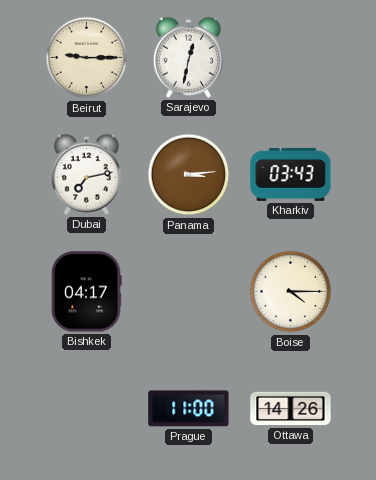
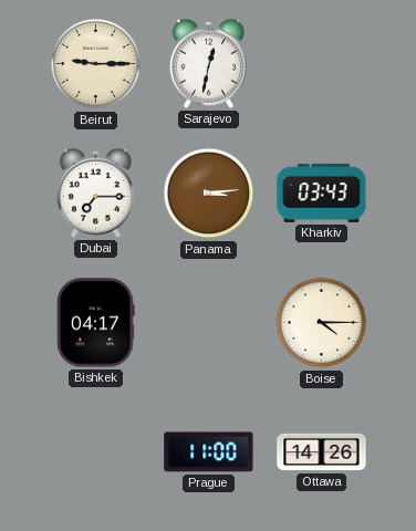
Dubai: 7:13 -> 7:15
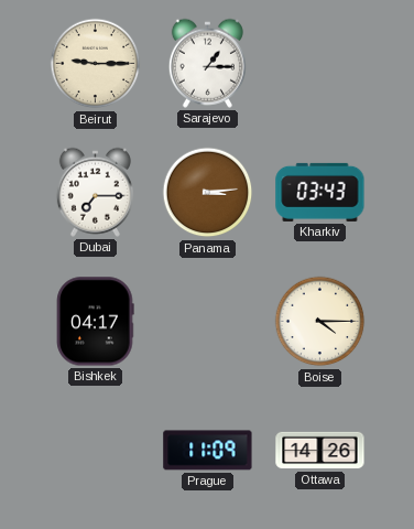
Sarajevo: 12:32 -> 1:15
Prague: 11:00 -> 11:09
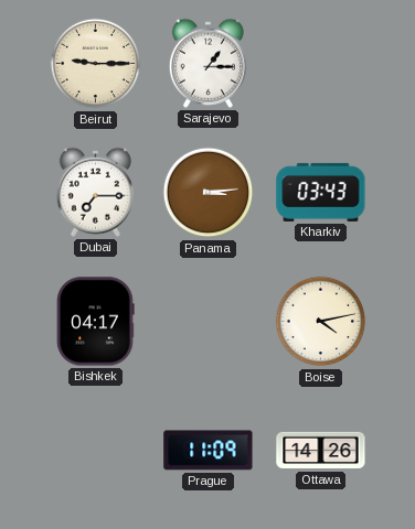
Boise: 4:15 -> 4:13
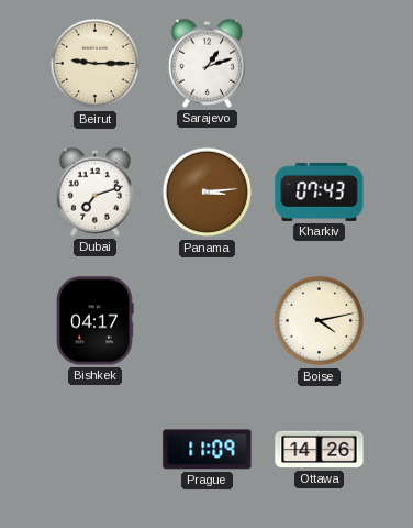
Sarajevo: 1:15 -> 1:12
Dubai: 7:15 -> 7:12
Kharkiv: 03:43 -> 07:43
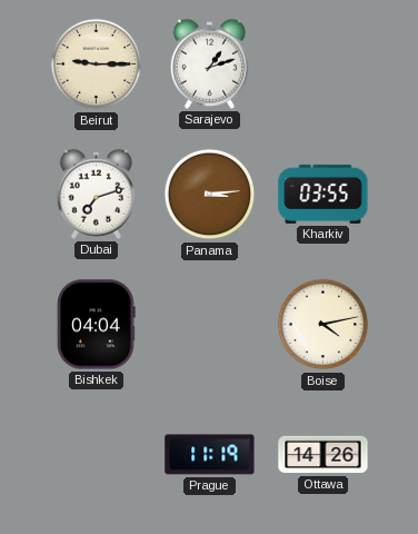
Kharkiv: 07:43 -> 03:55
Bishkek: 04:17 -> 04:04
Prague: 11:09 -> 11:19
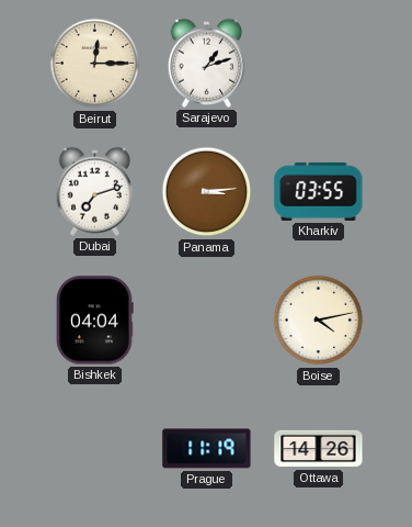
Beirut: 9:15 -> 12:15
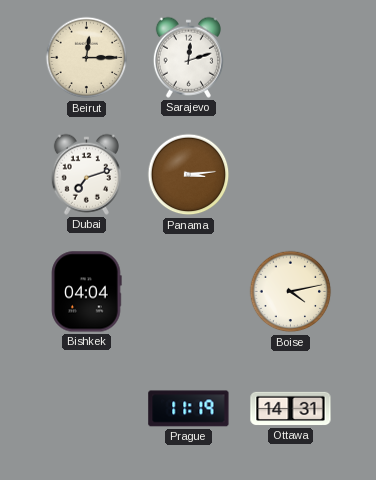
Sarajevo: 1:12 -> 12:12
Kharkiv: 03:55 -> none
Ottawa: 14:26 -> 14:31
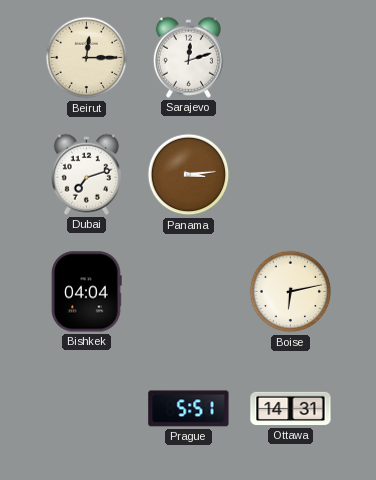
Boise: 4:13 -> 6:13
Prague: 11:19 -> 5:51
